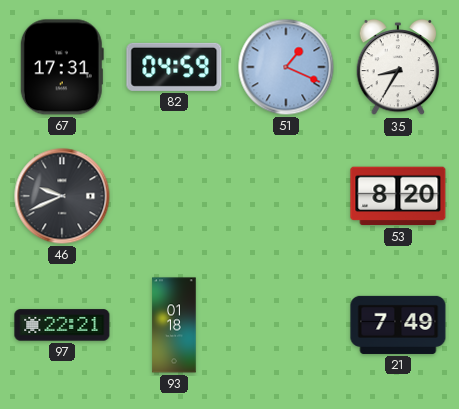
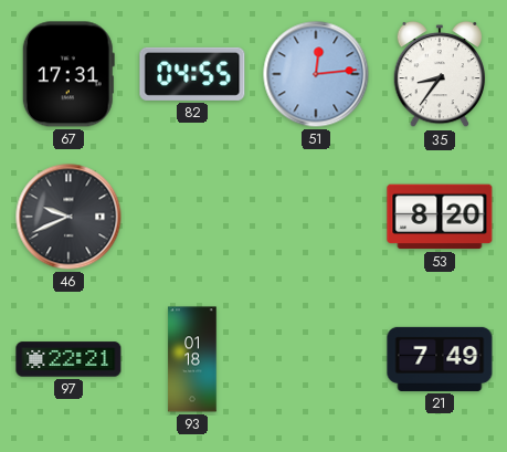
82: 04:59 -> 04:55
51: 1:19 -> 12:14
35: 8:35 -> 8:36
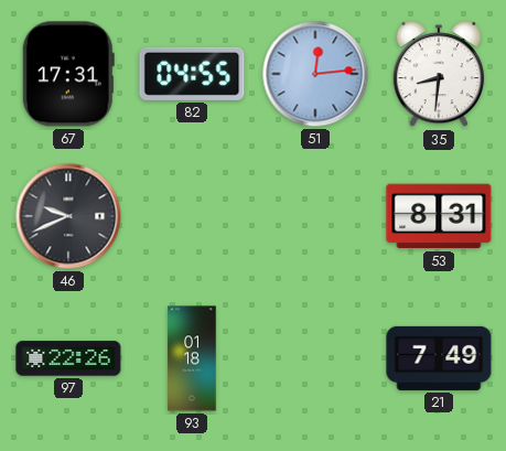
35: 8:36 -> 8:31
53: 8:20 -> 8:31
97: 22:21 -> 22:26
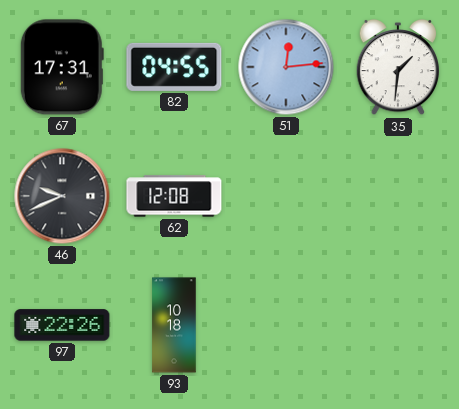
35: 8:31 -> 1:31
62: none -> 12:08
53: 8:31 -> none
93: 01:18 -> 10:18
21: 7:49 -> none
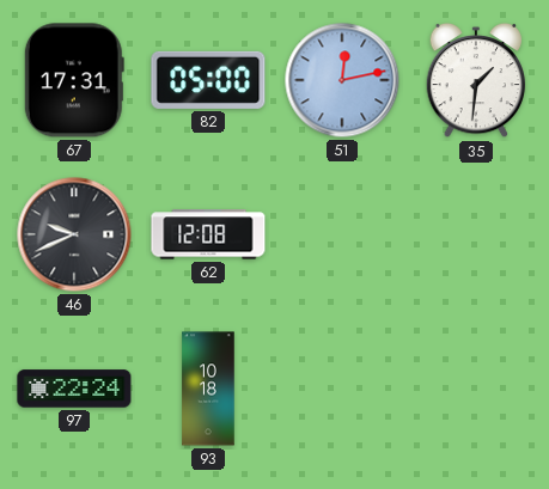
82: 04:55 -> 05:00
51: 12:14 -> 12:13
97: 22:26 -> 22:24
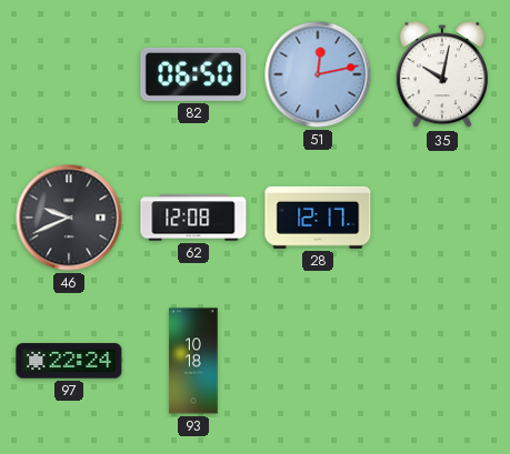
67: 17:31 -> none
82: 05:00 -> 06:50
35: 1:31 -> 10:02
28: none -> 12:17
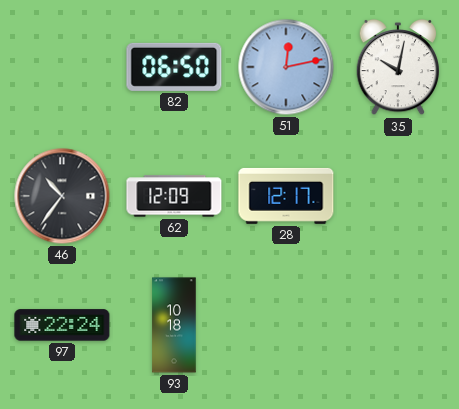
46: 9:41 -> 10:36
62: 12:08 -> 12:09
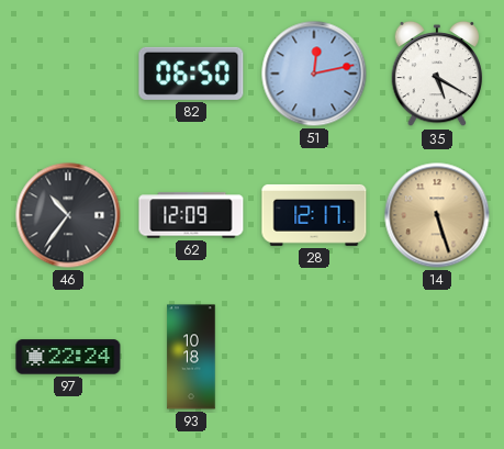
35: 10:02 -> 5:20
14: none -> 5:27
